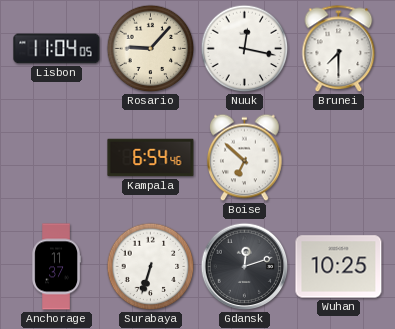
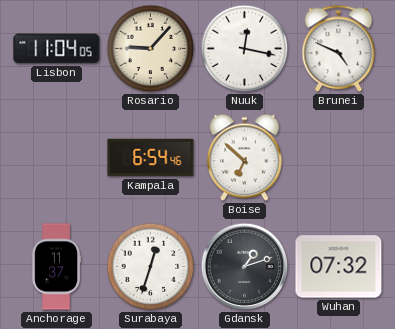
Brunei: 7:30 -> 4:49
Surabaya: 6:33 -> 12:33
Gdansk: 12:12 -> 1:12
Wuhan: 10:25 -> 07:32
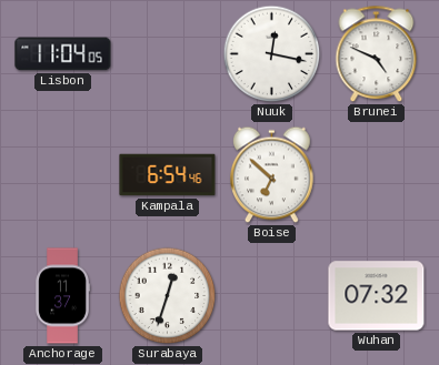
Rosario: 9:07 -> none
Gdansk: 1:12 -> none
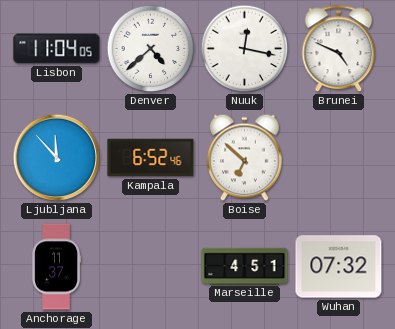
Denver: none -> 4:38
Ljubljana: none -> 11:53
Kampala: 6:54 -> 6:52
Surabaya: 12:33 -> none
Marseille: none -> 4:51
